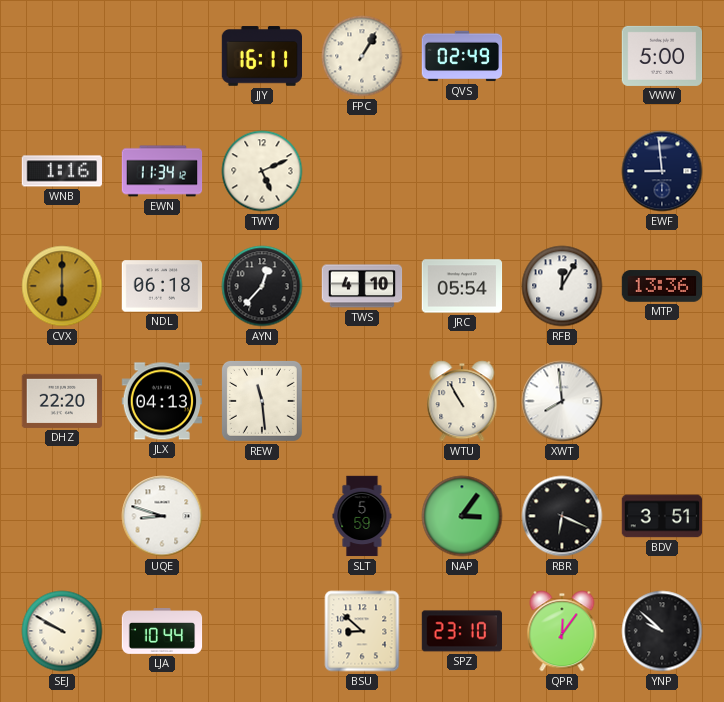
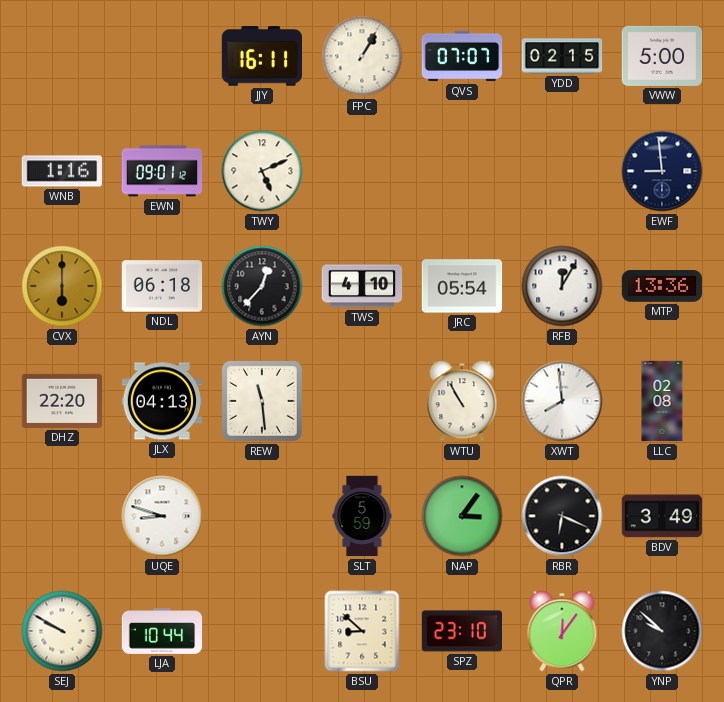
QVS: 02:49 -> 07:07
YDD: none -> 02:15
EWN: 11:34 -> 09:01
LLC: none -> 02:08
BDV: 3:51 -> 3:49
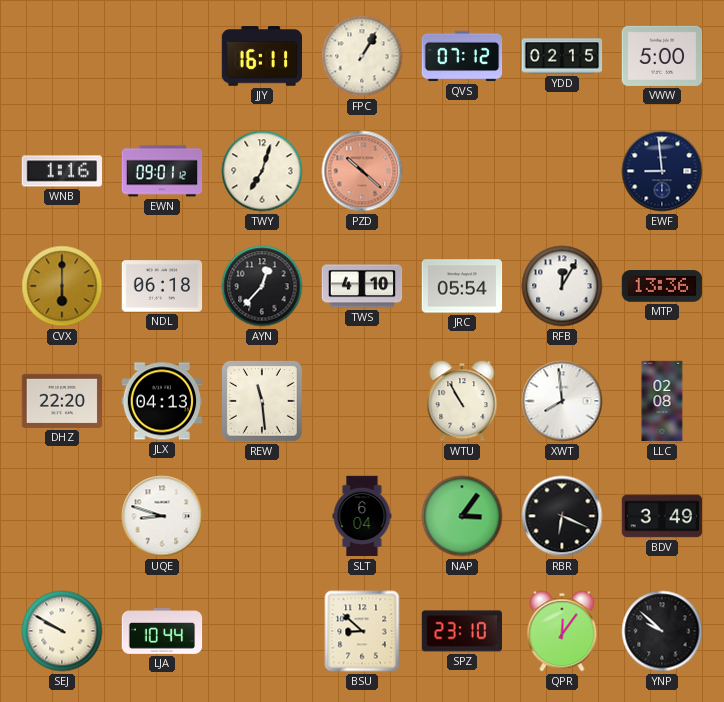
QVS: 07:07 -> 07:12
TWY: 5:11 -> 7:03
PZD: none -> 10:22
SLT: 5:59 -> 6:04
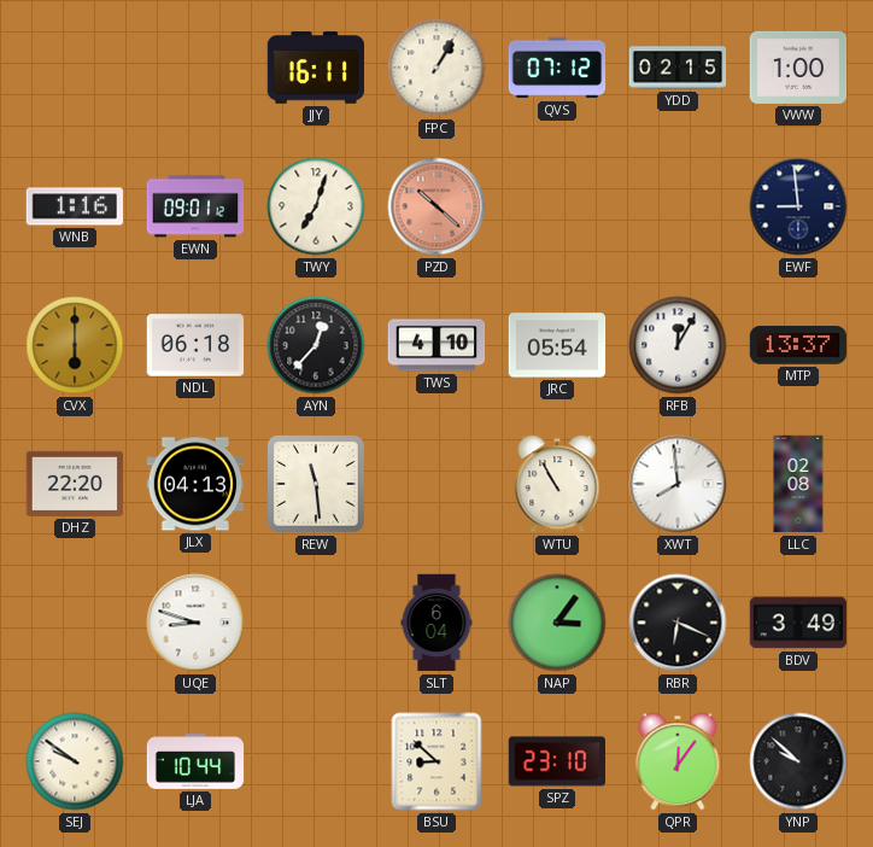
VWW: 5:00 -> 1:00
MTP: 13:36 -> 13:37
SEJ: 9:50 -> 9:51
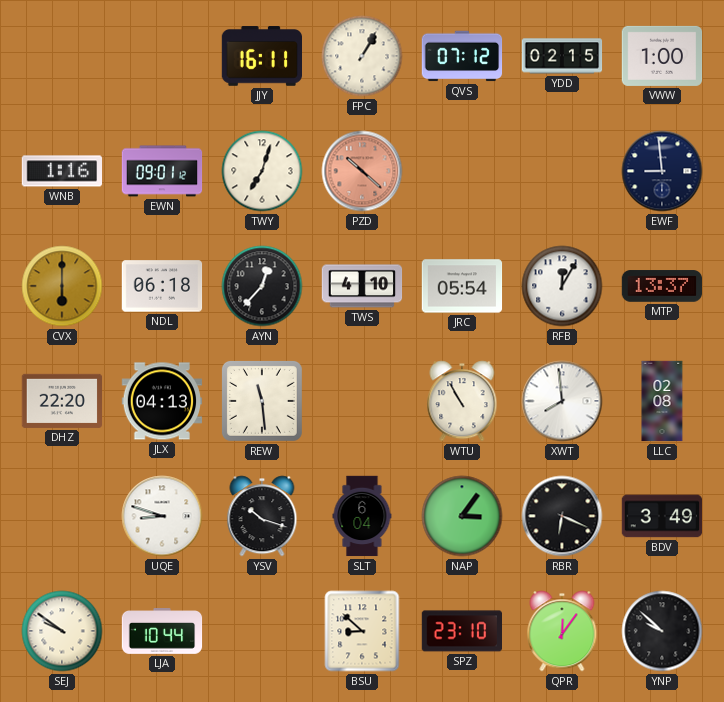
YSV: none -> 10:18
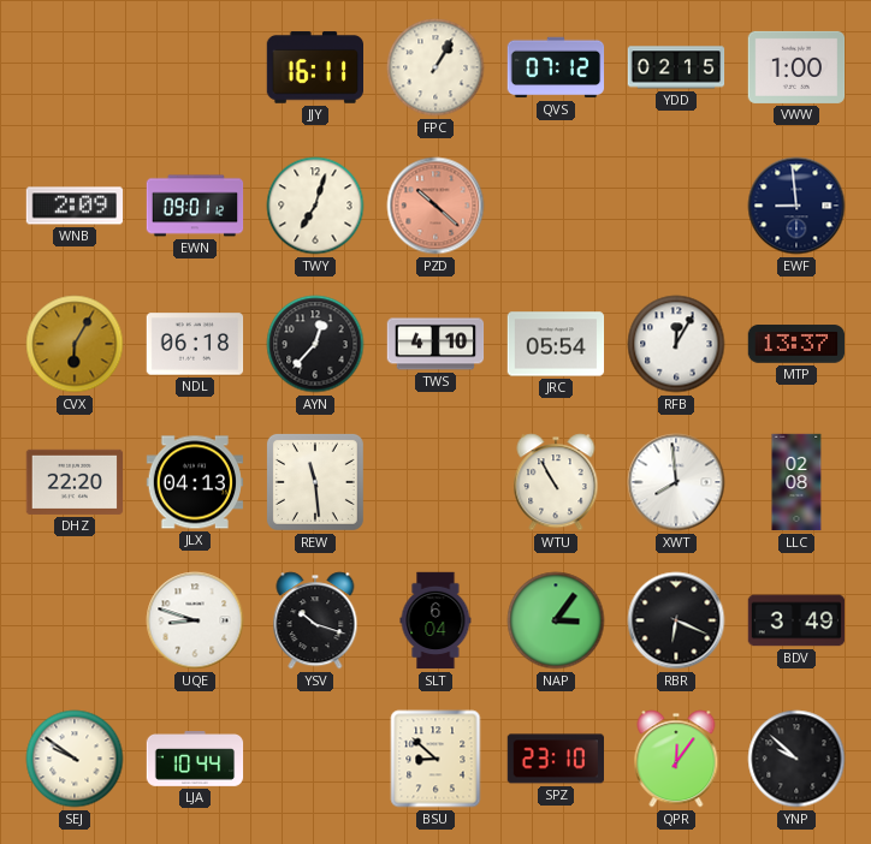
WNB: 1:16 -> 2:09
CVX: 6:00 -> 6:05
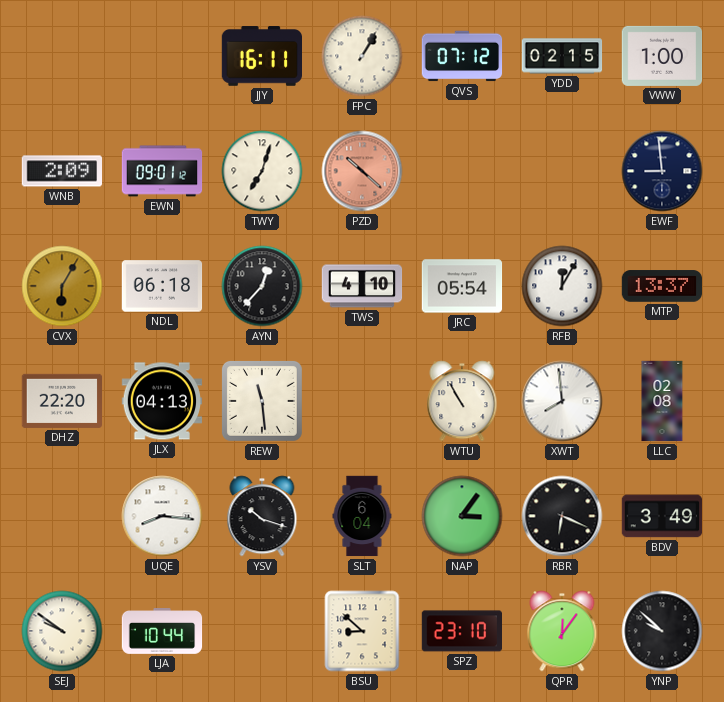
UQE: 8:48 -> 8:16
